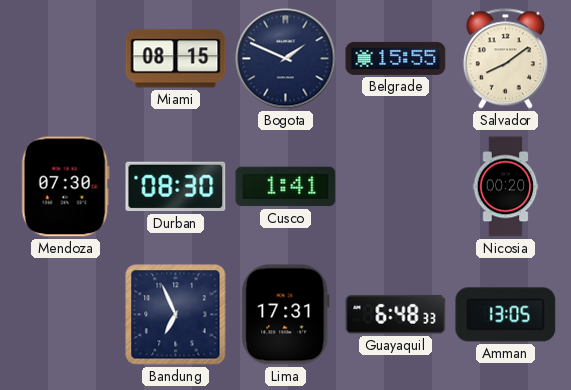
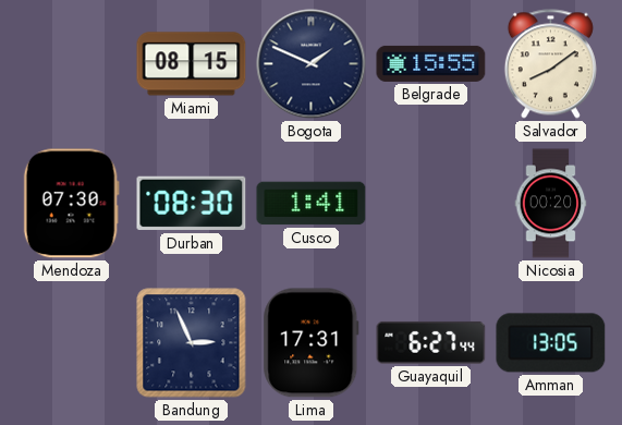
Bandung: 6:56 -> 2:56
Guayaquil: 6:48 -> 6:27
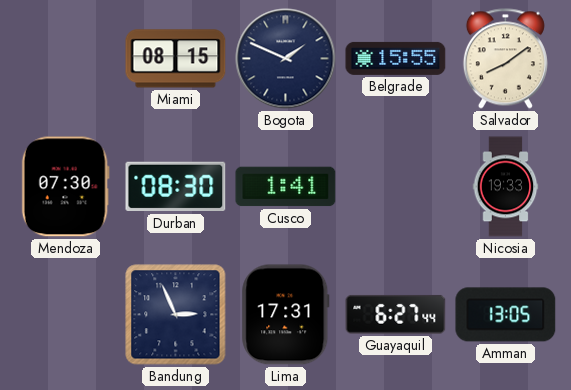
Nicosia: 00:20 -> 19:33
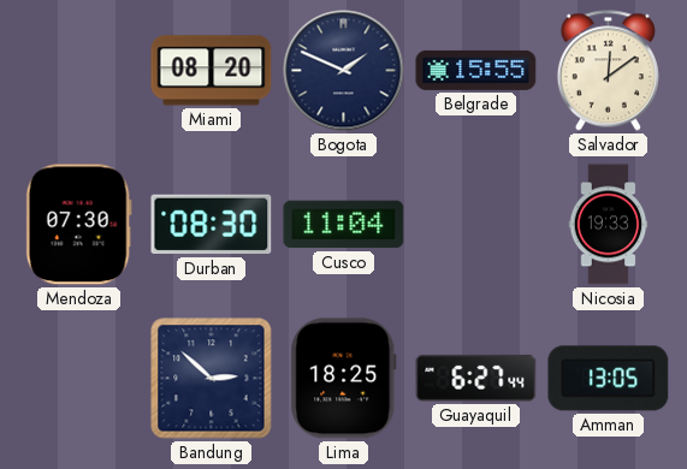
Miami: 08:15 -> 08:20
Salvador: 8:09 -> 12:09
Cusco: 1:41 -> 11:04
Bandung: 2:56 -> 2:52
Lima: 17:31 -> 18:25
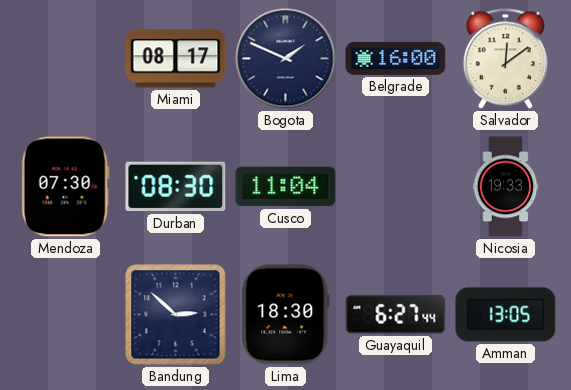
Miami: 08:20 -> 08:17
Belgrade: 15:55 -> 16:00
Lima: 18:25 -> 18:30
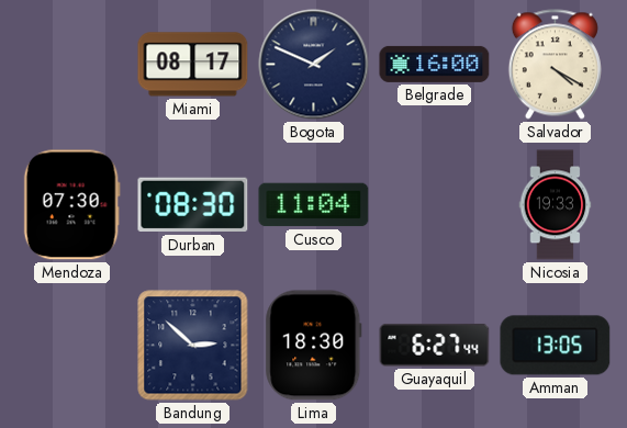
Salvador: 12:09 -> 4:20
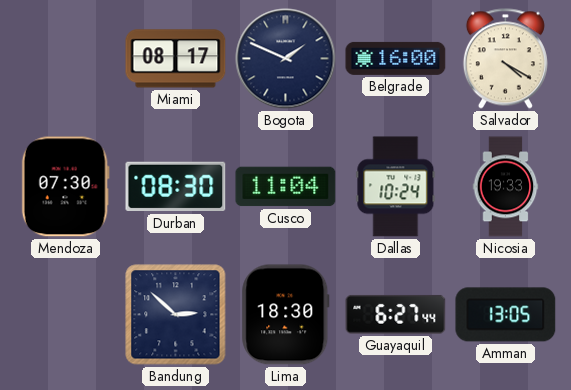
Dallas: none -> 10:24
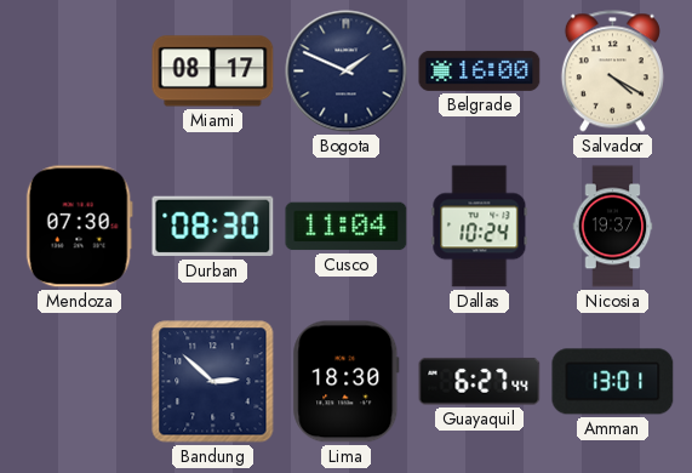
Nicosia: 19:33 -> 19:37
Amman: 13:05 -> 13:01
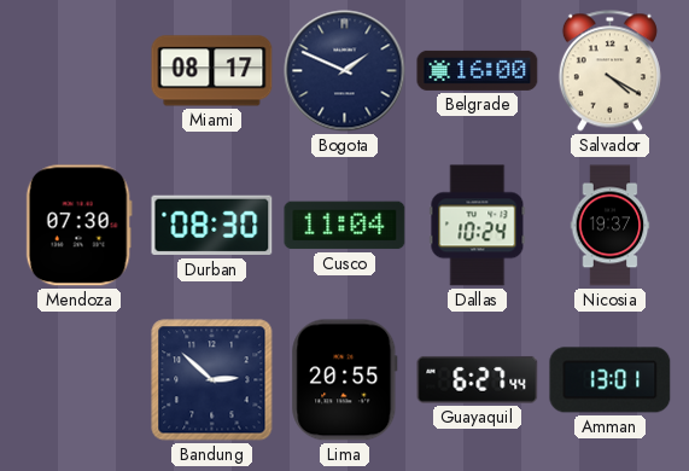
Lima: 18:30 -> 20:55
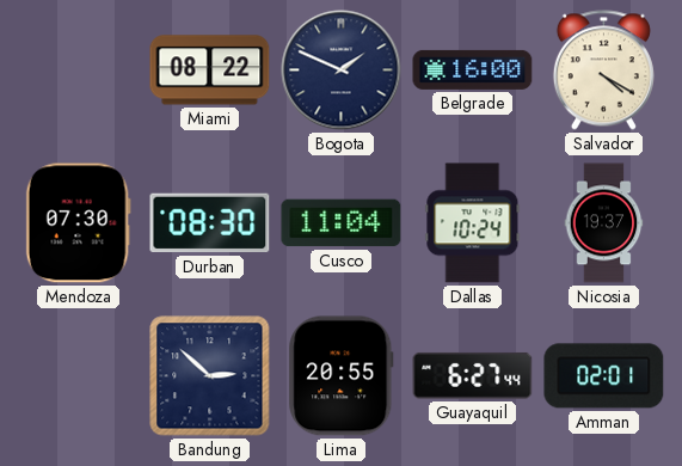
Miami: 08:17 -> 08:22
Amman: 13:01 -> 02:01
